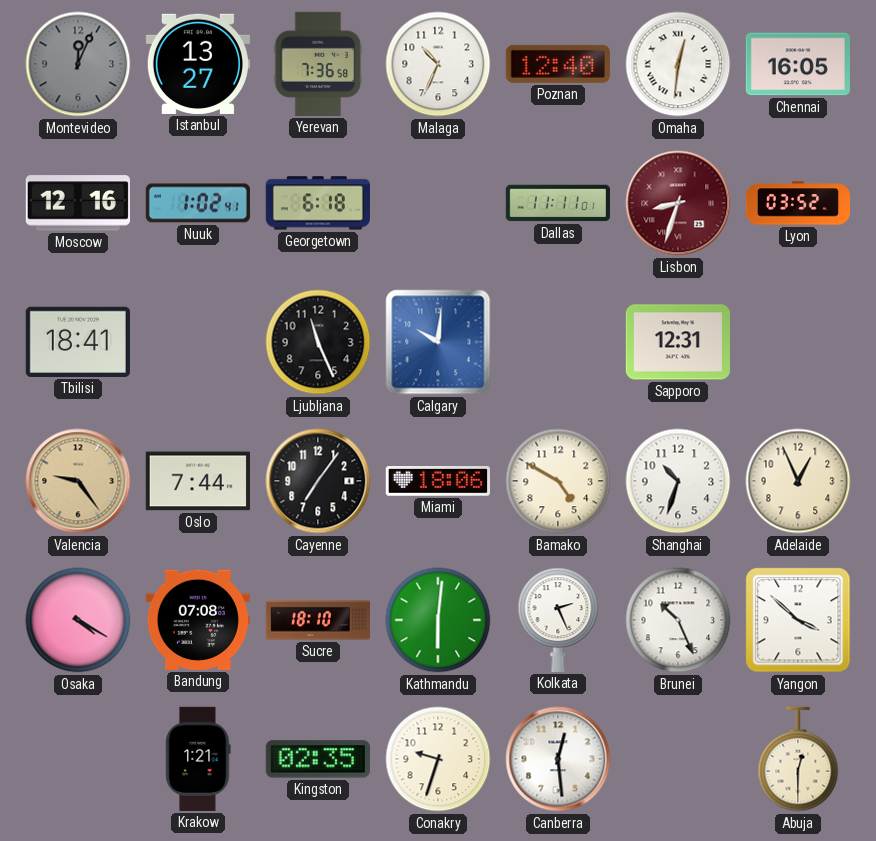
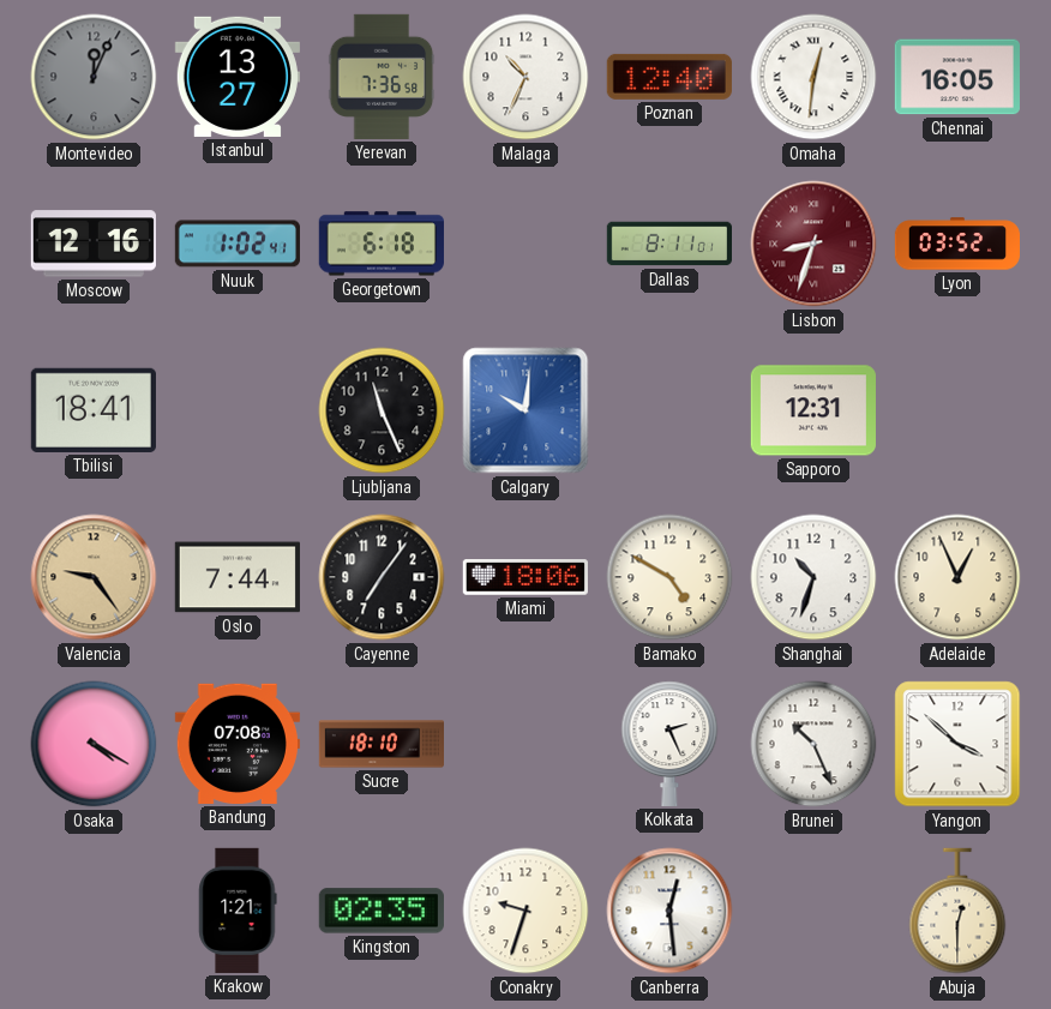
Dallas: 11:11 -> 8:11
Kathmandu: 6:01 -> none
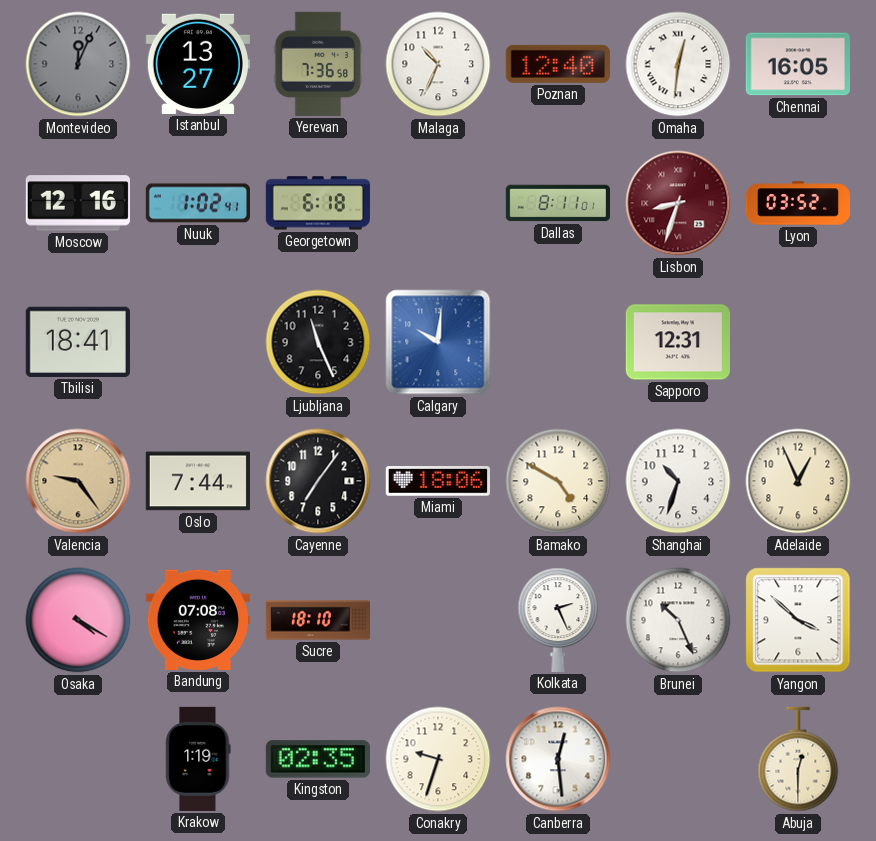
Krakow: 1:21 -> 1:19
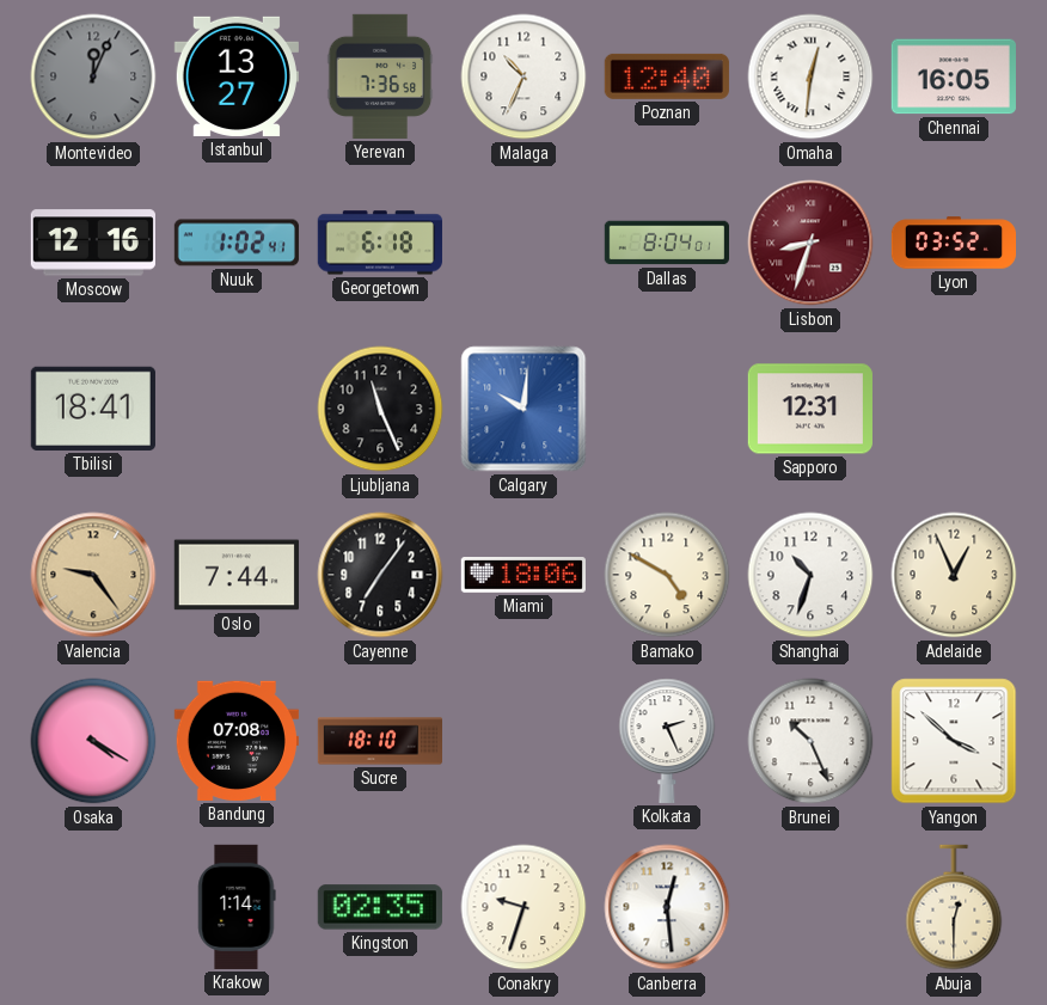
Dallas: 8:11 -> 8:04
Krakow: 1:19 -> 1:14
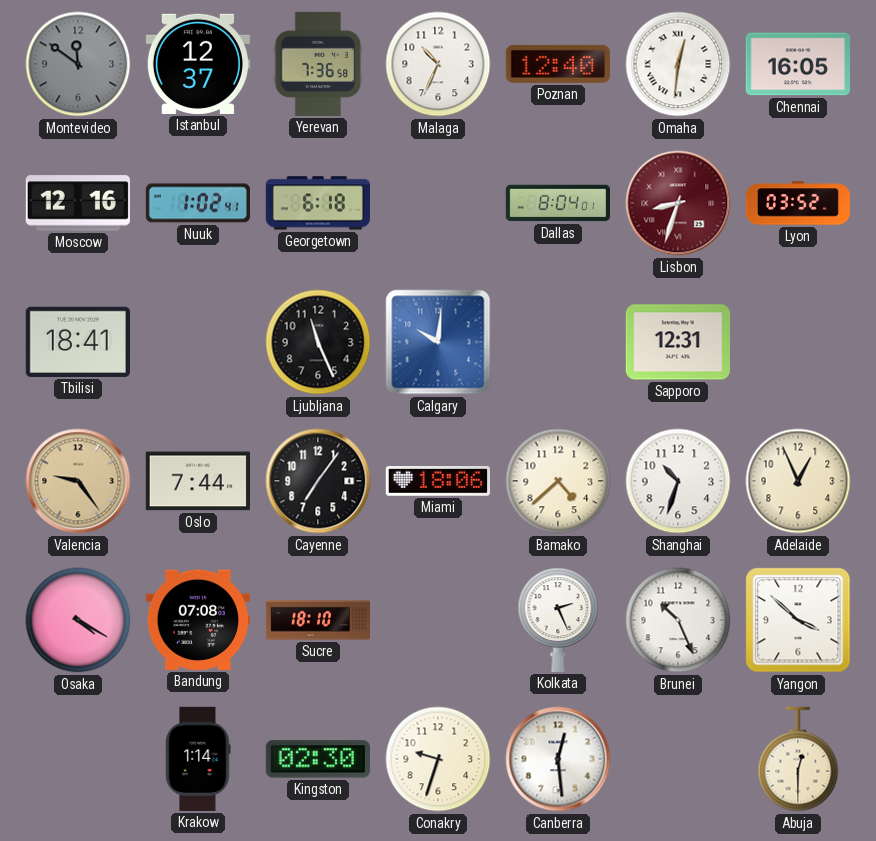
Montevideo: 12:04 -> 11:51
Istanbul: 13:27 -> 12:37
Bamako: 4:50 -> 4:38
Kingston: 02:35 -> 02:30
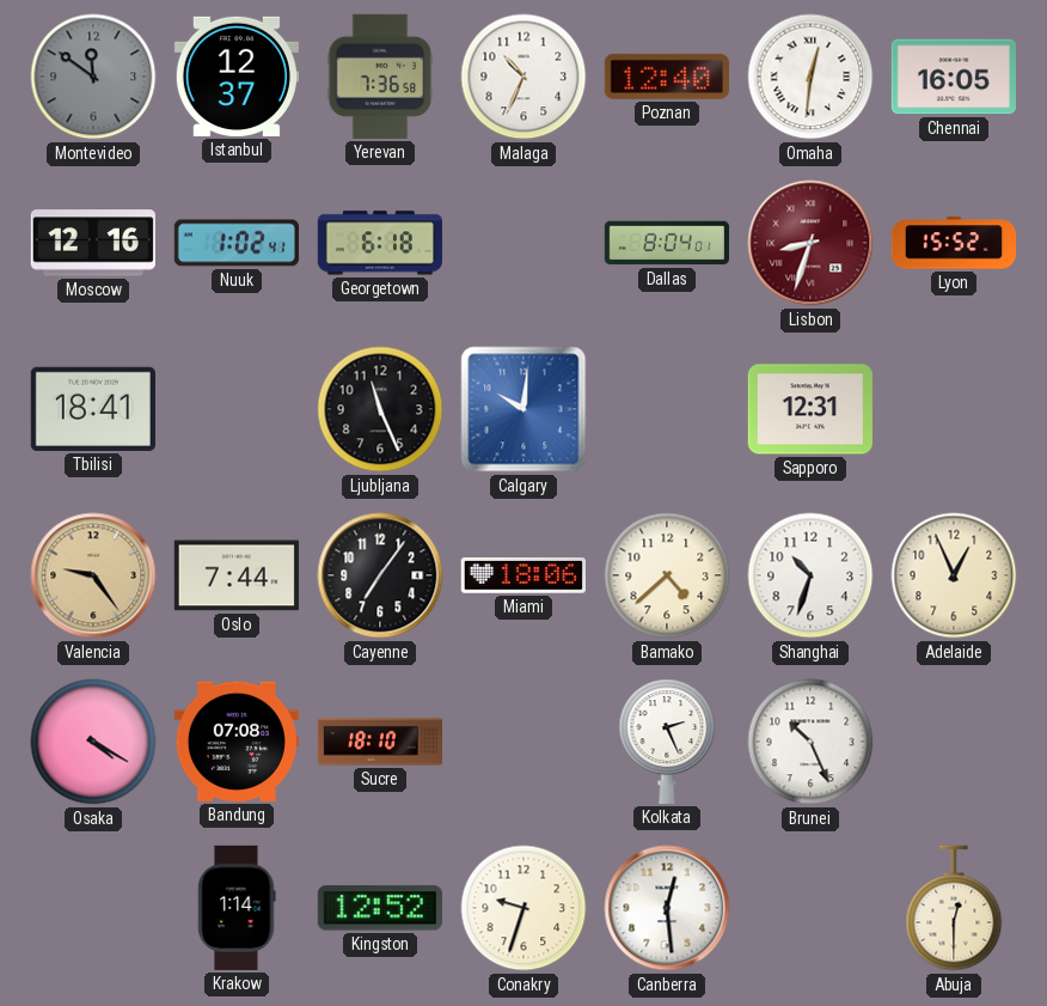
Lyon: 03:52 -> 15:52
Yangon: 3:52 -> none
Kingston: 02:30 -> 12:52
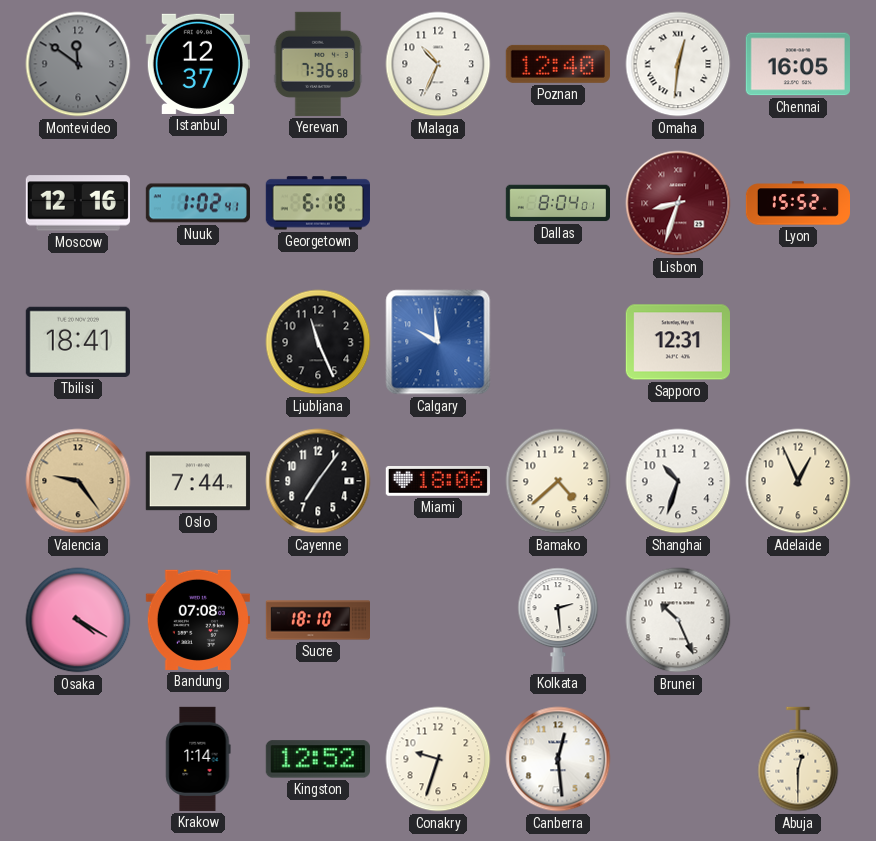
Calgary: 10:01 -> 9:59
Kolkata: 2:26 -> 2:29
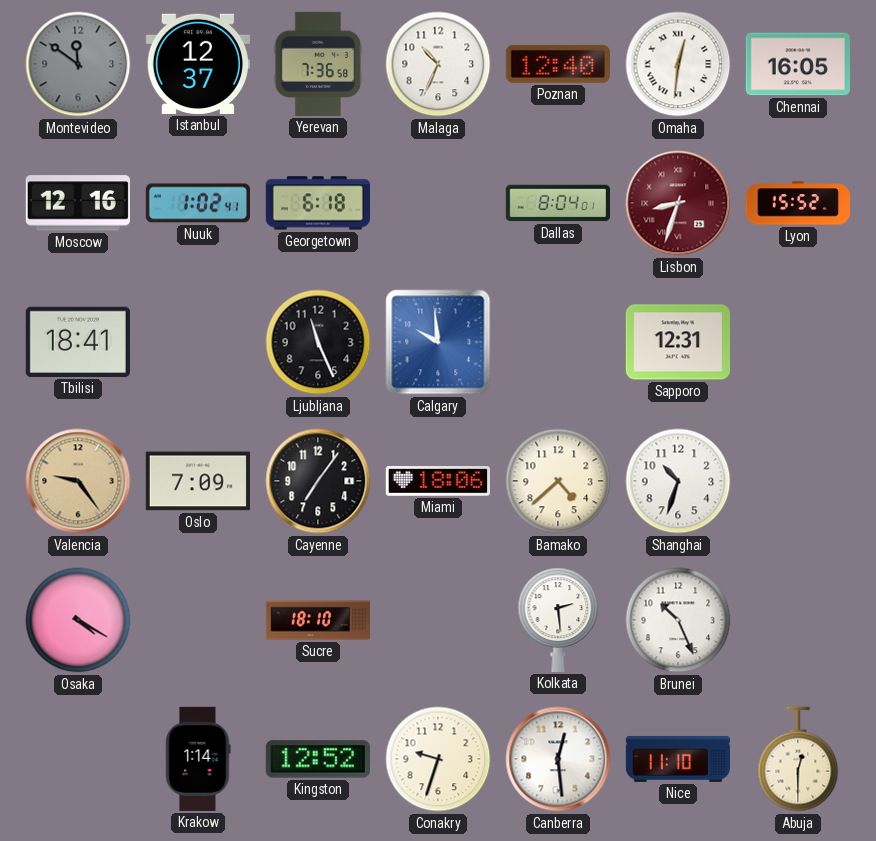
Oslo: 7:44 -> 7:09
Adelaide: 12:56 -> none
Bandung: 07:08 -> none
Nice: none -> 11:10
